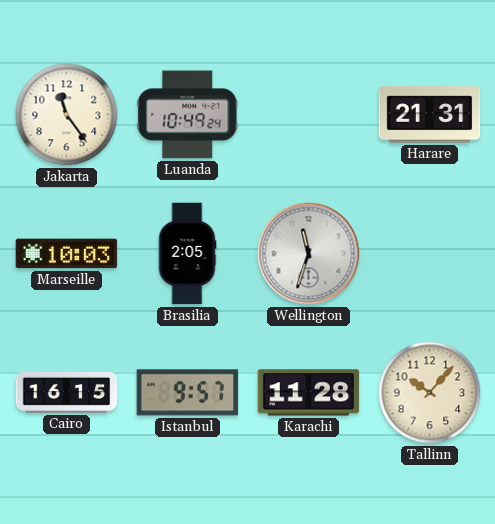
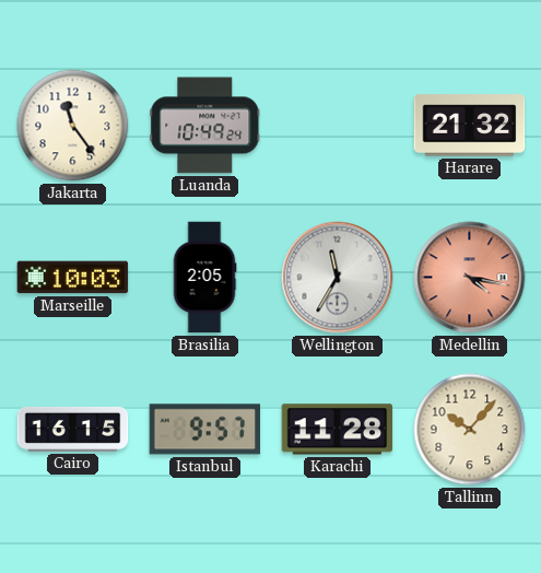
Harare: 21:31 -> 21:32
Wellington: 11:33 -> 11:35
Medellin: none -> 4:17
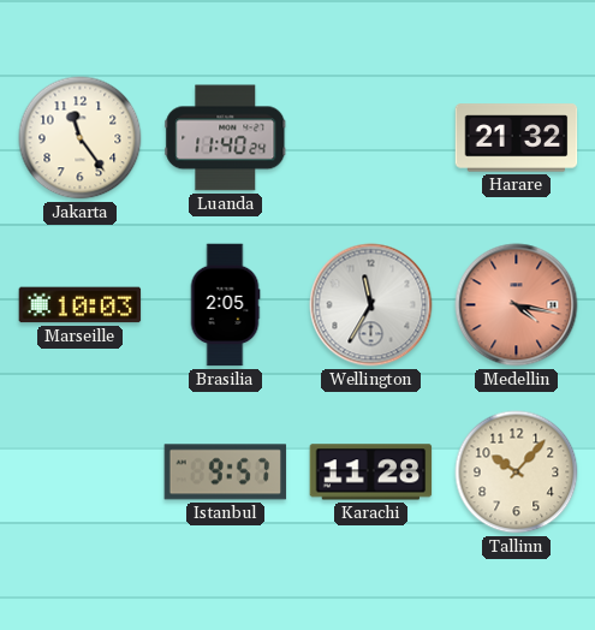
Luanda: 10:49 -> 11:40
Cairo: 16:15 -> none
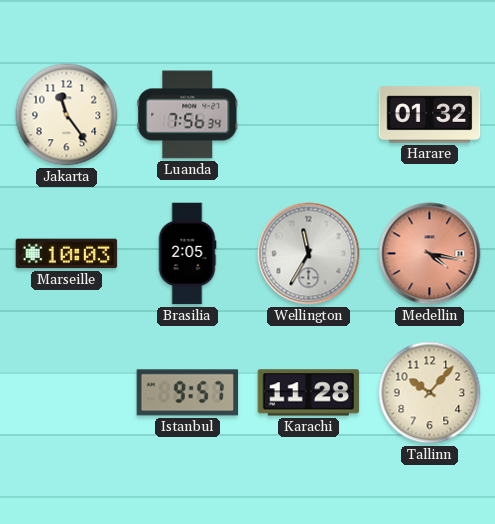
Luanda: 11:40 -> 7:56
Harare: 21:32 -> 01:32
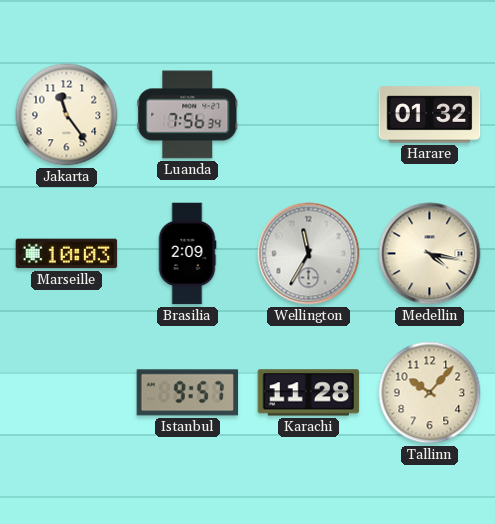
Brasilia: 2:05 -> 2:09
Medellin dial: salmon -> cream
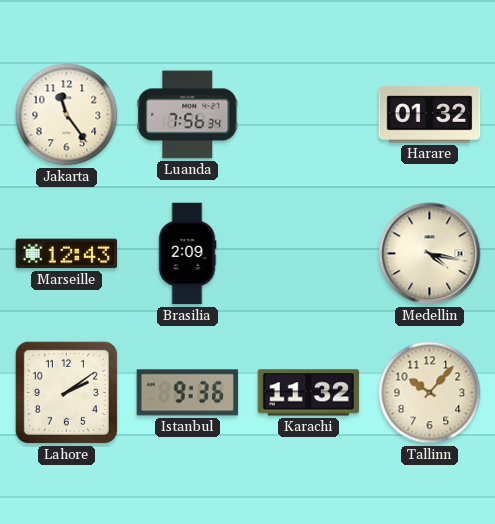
Marseille: 10:03 -> 12:43
Wellington: 11:35 -> none
Lahore: none -> 2:09
Istanbul: 9:57 -> 9:36
Karachi: 11:28 -> 11:32
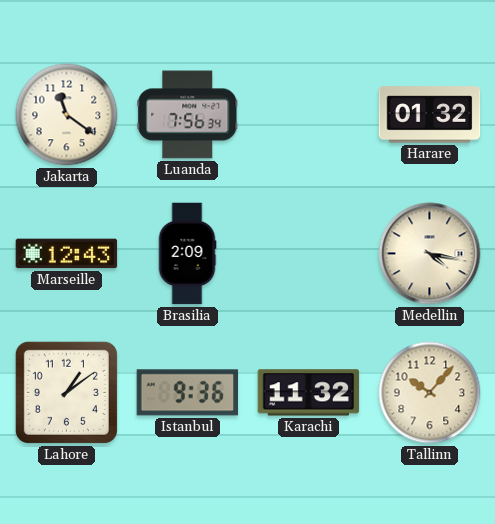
Jakarta: 11:24 -> 11:21
Lahore: 2:09 -> 1:09
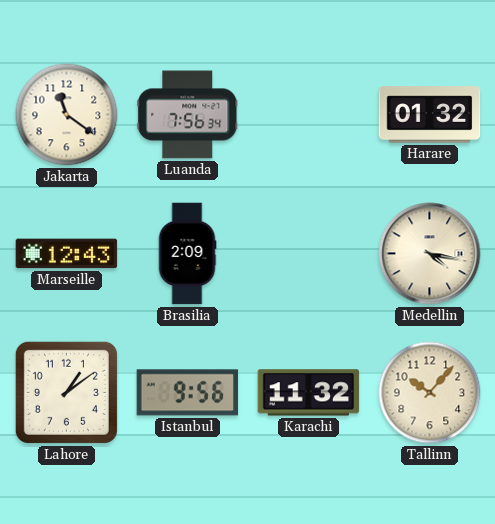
Istanbul: 9:36 -> 9:56
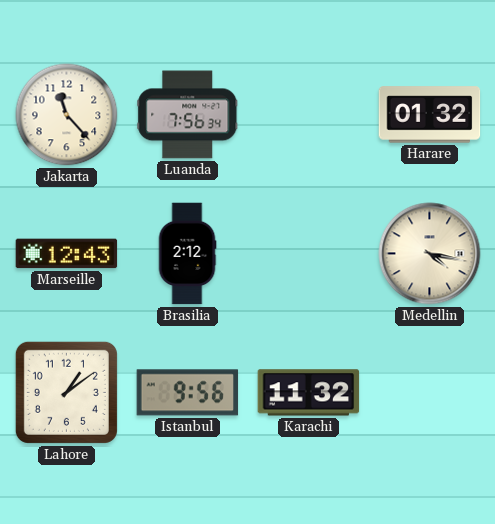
Jakarta: 11:21 -> 11:23
Brasilia: 2:09 -> 2:12
Tallinn: 10:07 -> none
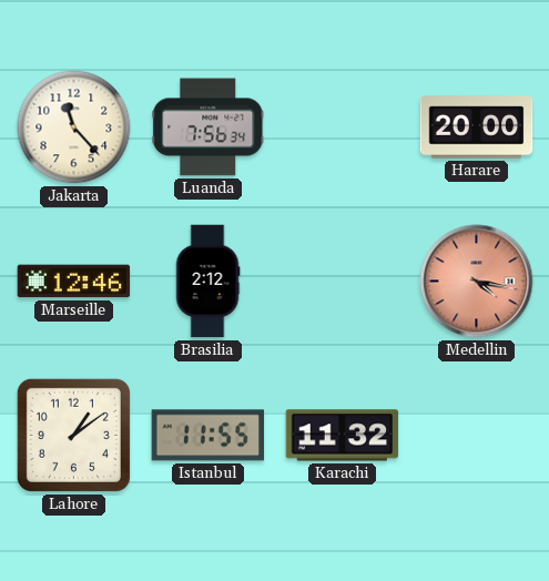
Harare: 01:32 -> 20:00
Marseille: 12:43 -> 12:46
Medellin dial: cream -> salmon
Istanbul: 9:56 -> 11:55
